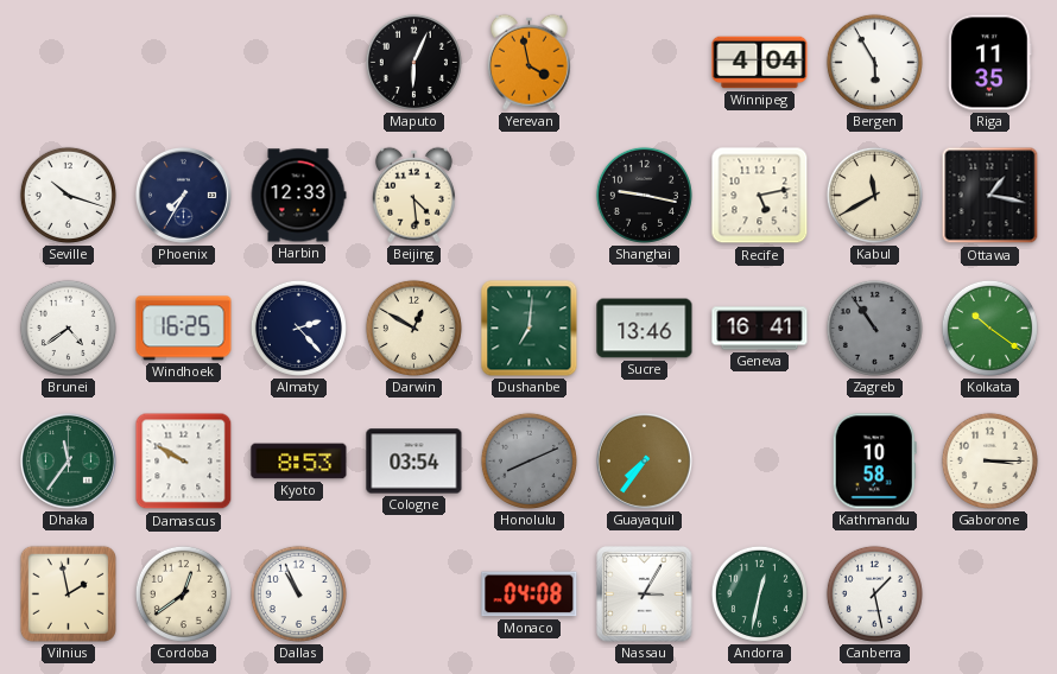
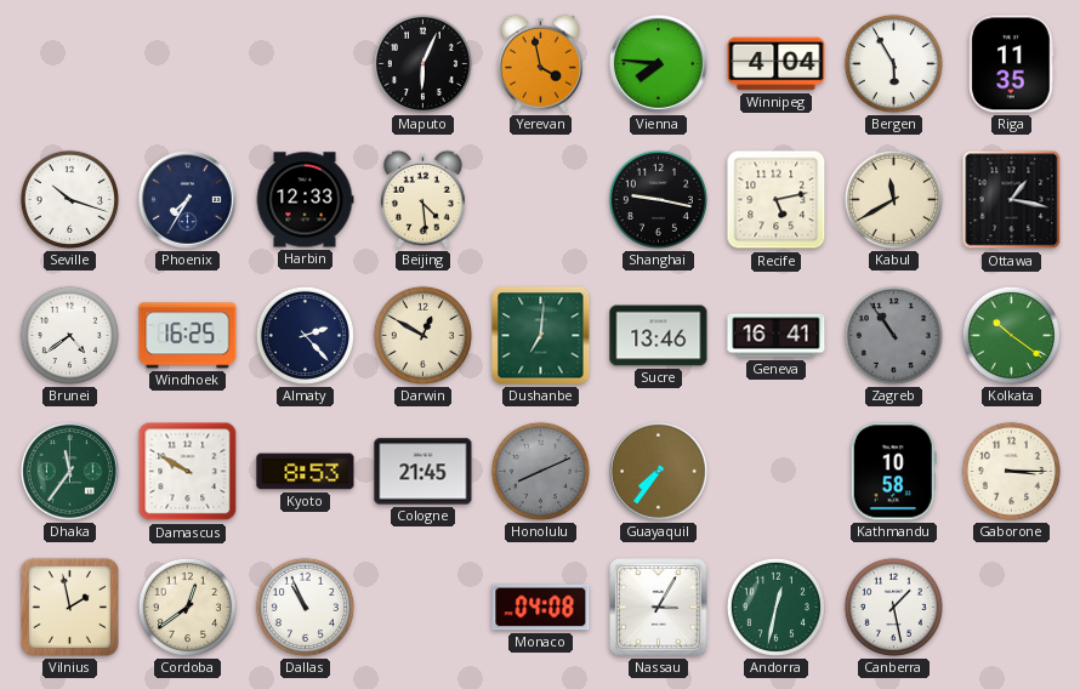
Vienna: none -> 7:46
Cologne: 03:54 -> 21:45
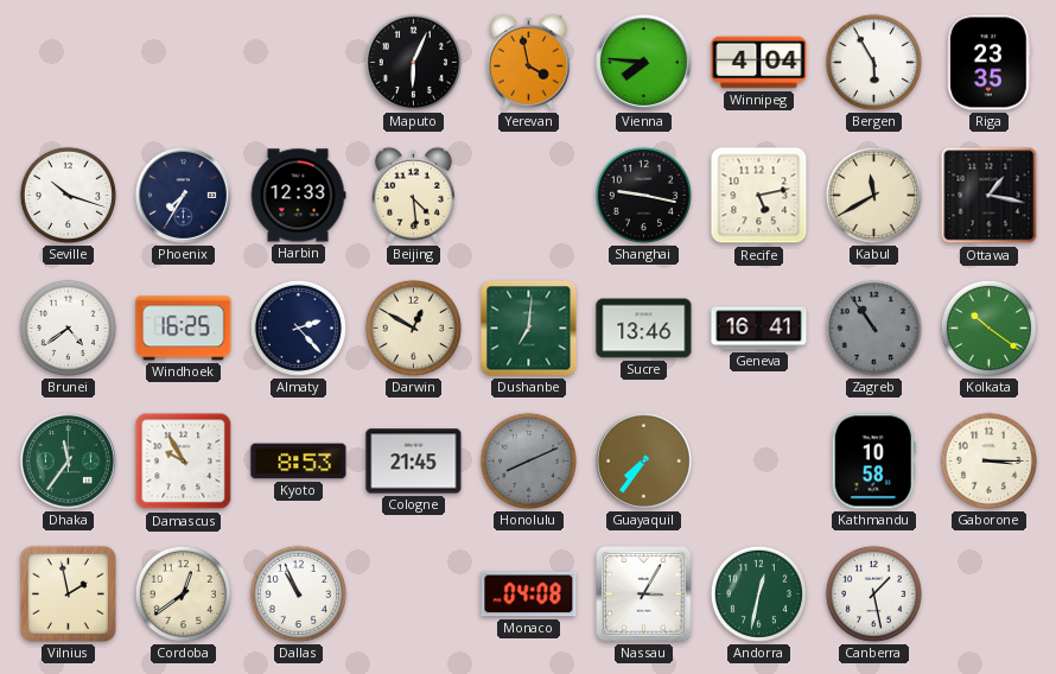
Riga: 11:35 -> 23:35
Damascus: 9:50 -> 9:55
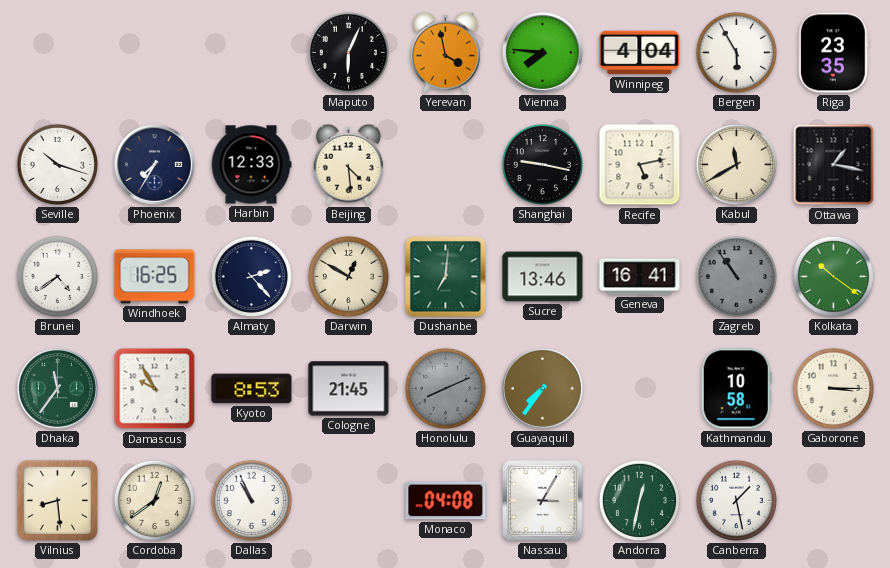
Vilnius: 1:58 -> 8:29
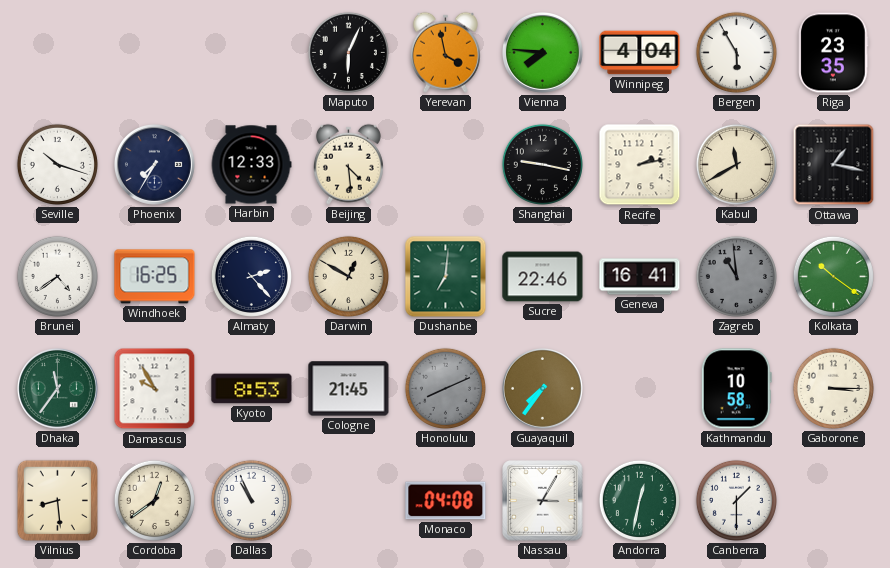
Recife: 5:13 -> 2:13
Sucre: 13:46 -> 22:46
Zagreb: 10:54 -> 10:59
Canberra: 1:28 -> 1:30
